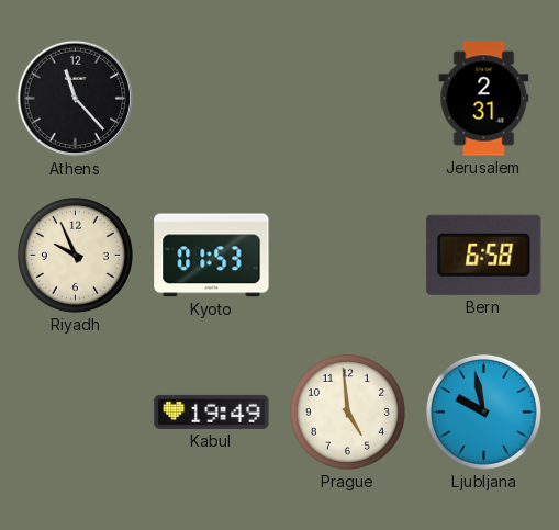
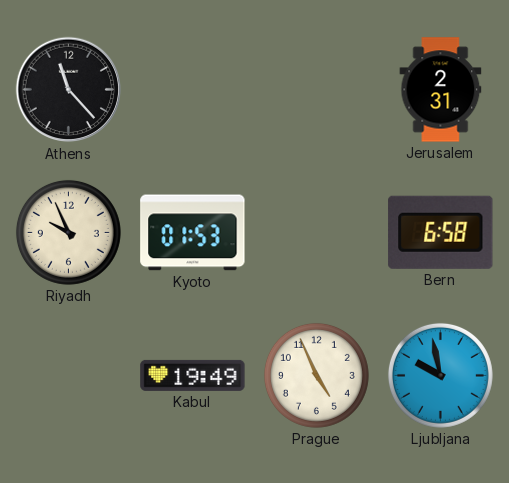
Prague: 4:59 -> 4:56
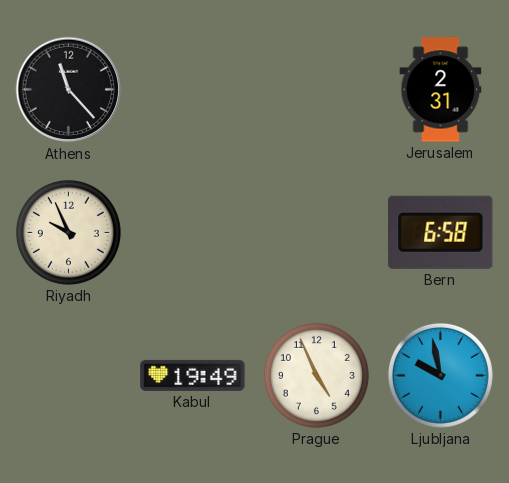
Kyoto: 01:53 -> none
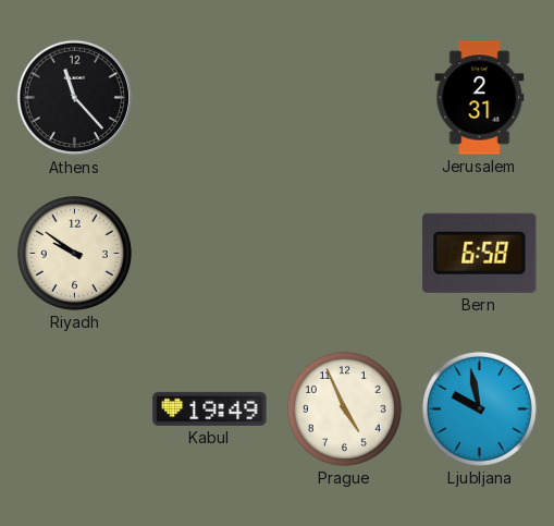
Riyadh: 9:56 -> 9:51
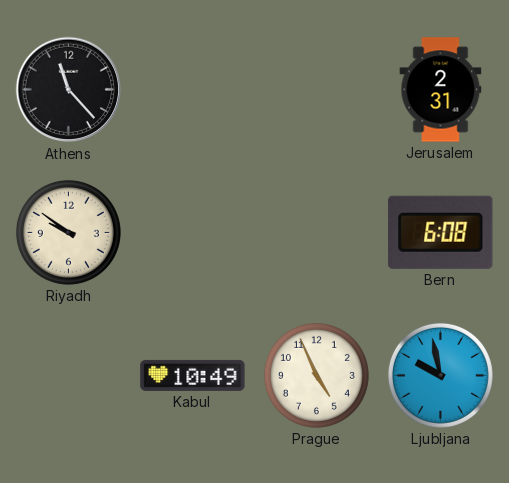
Bern: 6:58 -> 6:08
Kabul: 19:49 -> 10:49
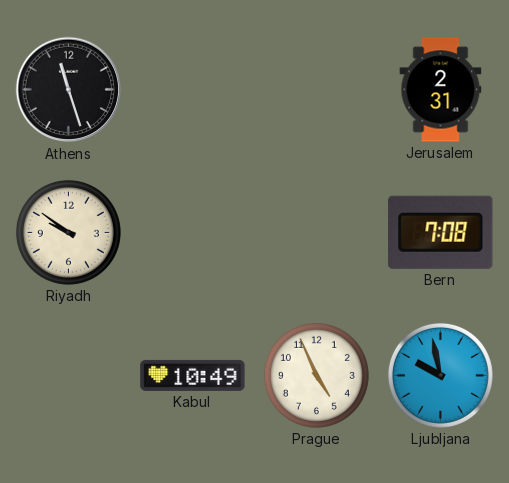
Athens: 11:23 -> 11:27
Bern: 6:08 -> 7:08
